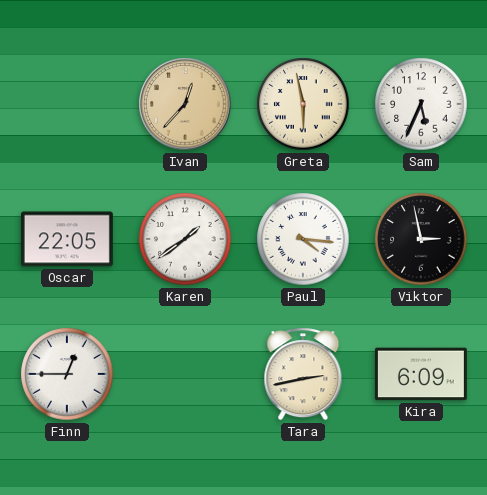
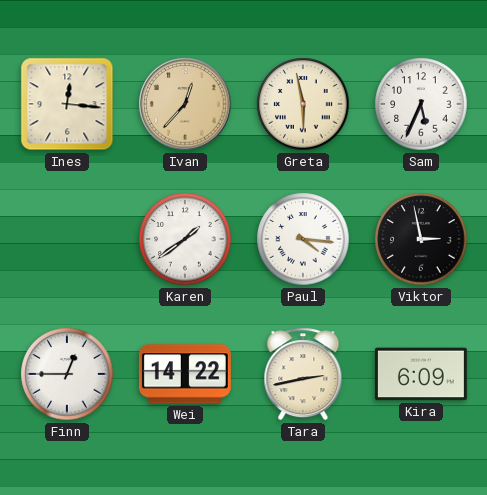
Ines: none -> 12:16
Oscar: 22:05 -> none
Wei: none -> 14:22
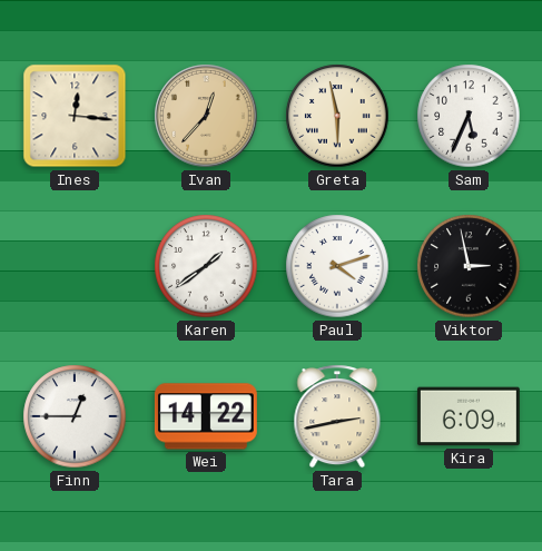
Paul: 4:16 -> 4:12
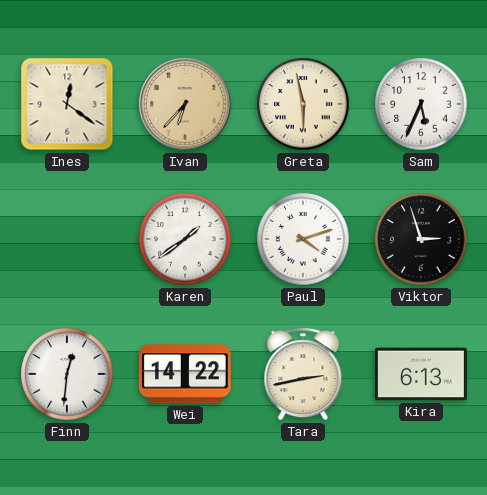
Ines: 12:16 -> 12:21
Ivan: 12:37 -> 6:37
Viktor: 2:58 -> 2:57
Finn: 12:45 -> 12:31
Kira: 6:09 -> 6:13
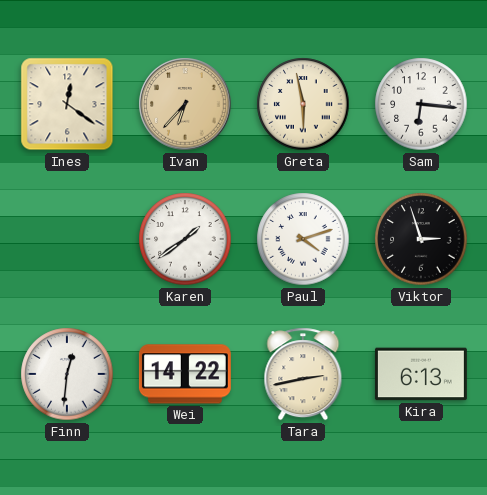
Sam: 5:34 -> 6:16
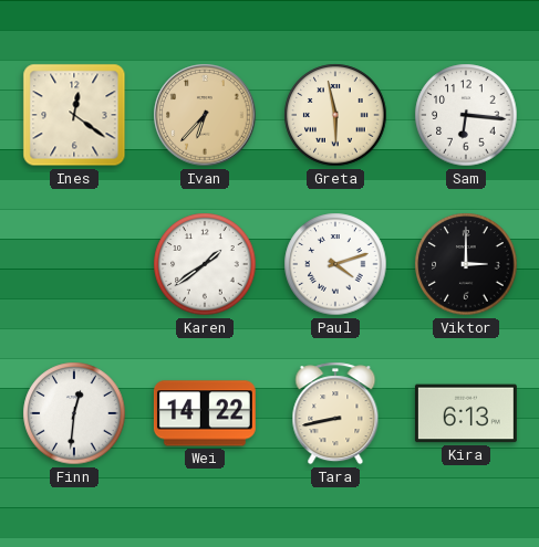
Viktor: 2:57 -> 3:00
Tara: 2:43 -> 8:43
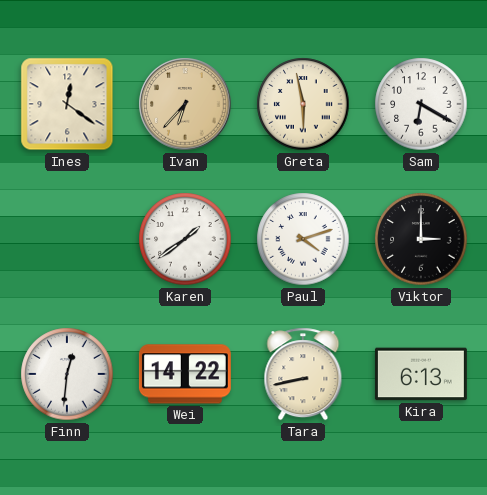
Sam: 6:16 -> 6:20
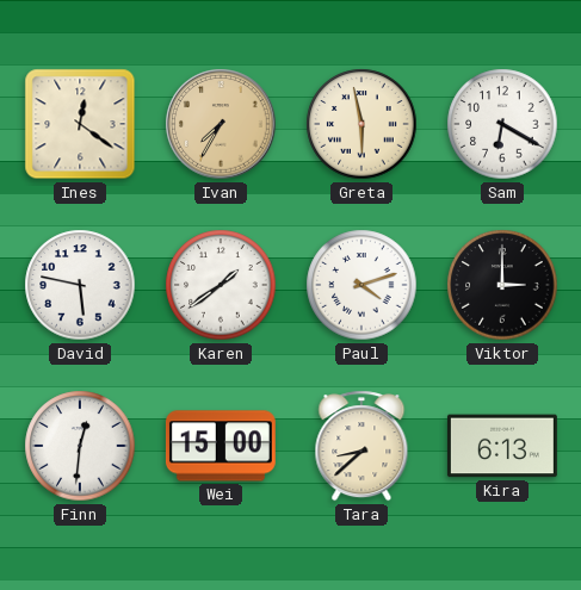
Ivan: 6:37 -> 7:35
David: none -> 5:47
Wei: 14:22 -> 15:00
Tara: 8:43 -> 8:38
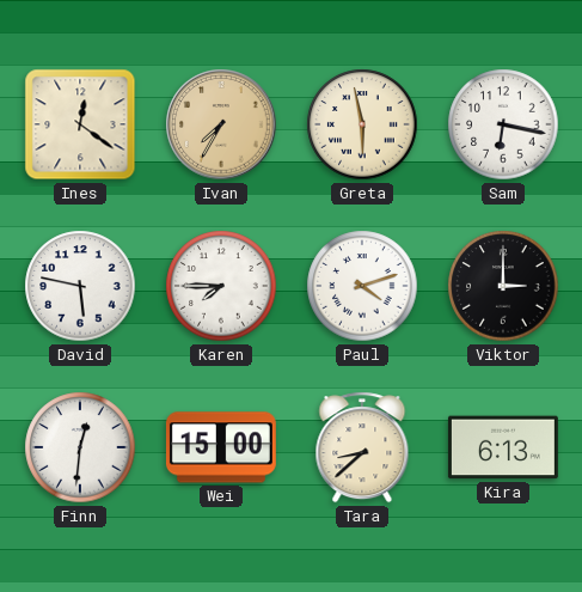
Sam: 6:20 -> 6:17
Karen: 1:39 -> 7:45
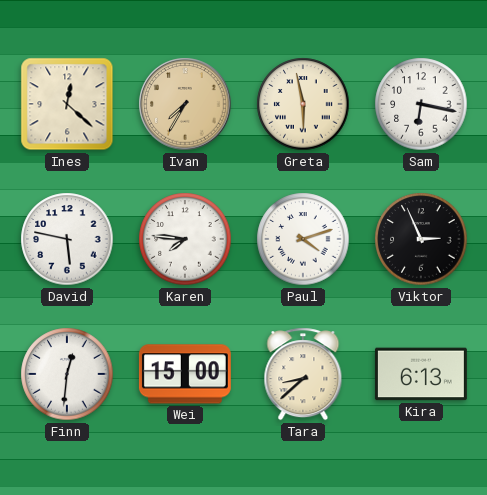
Ines: 12:21 -> 12:22
Karen: 7:45 -> 7:46
Viktor: 3:00 -> 2:56
